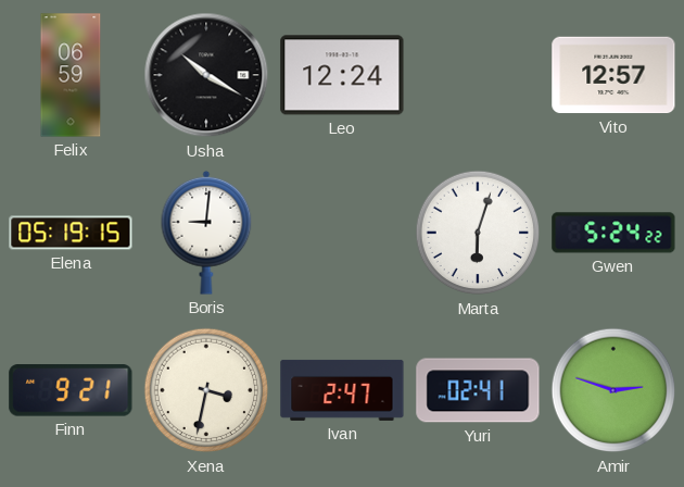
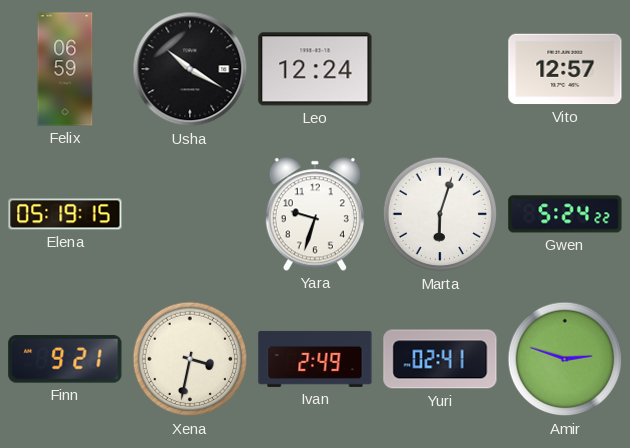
Boris: 9:01 -> none
Yara: none -> 9:33
Ivan: 2:47 -> 2:49
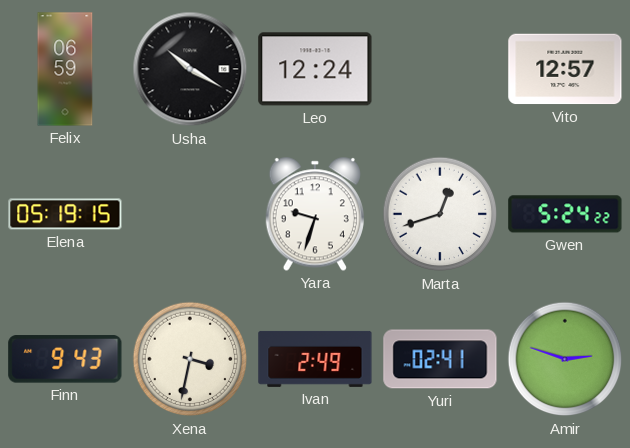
Marta: 6:03 -> 12:42
Finn: 9:21 -> 9:43
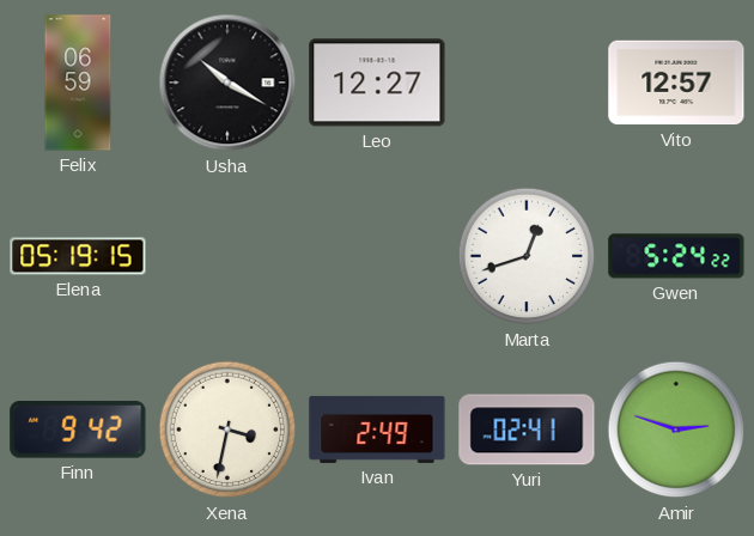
Leo: 12:24 -> 12:27
Yara: 9:33 -> none
Finn: 9:43 -> 9:42
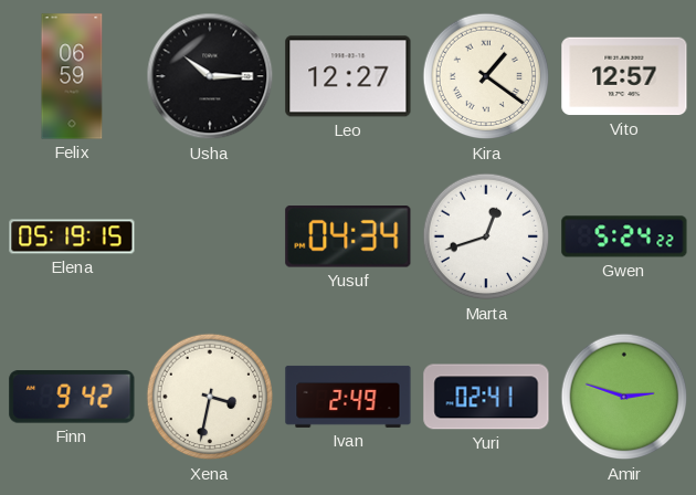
Usha: 10:20 -> 10:15
Kira: none -> 1:21
Yusuf: none -> 04:34
